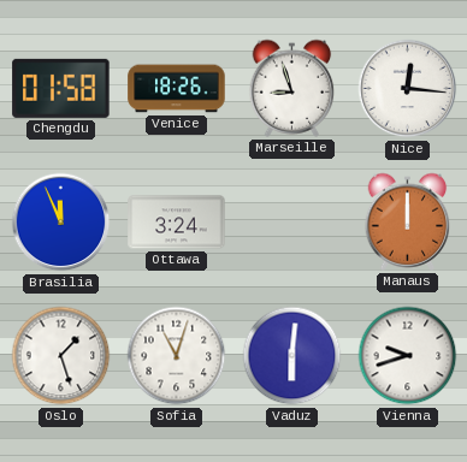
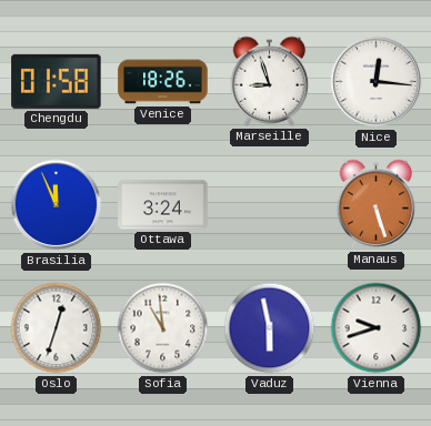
Manaus: 12:00 -> 5:27
Oslo: 1:27 -> 12:33
Sofia: 11:03 -> 10:59
Vaduz: 6:01 -> 5:58
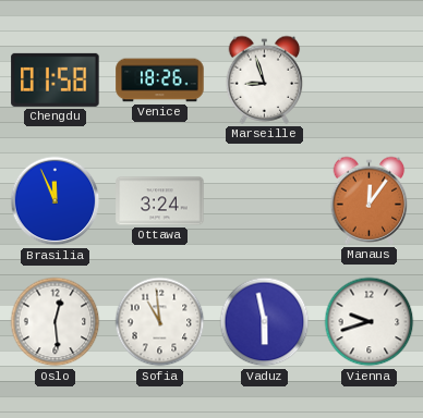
Nice: 12:16 -> none
Manaus: 5:27 -> 12:06
Oslo: 12:33 -> 12:29
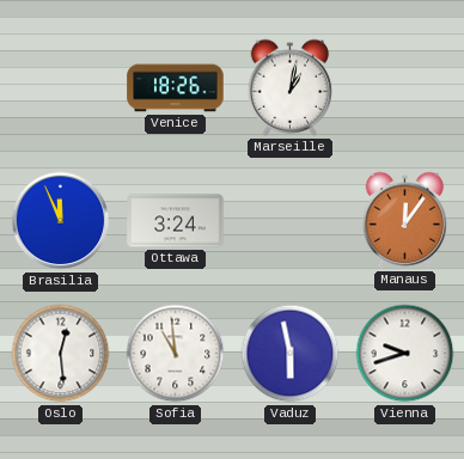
Chengdu: 01:58 -> none
Marseille: 8:57 -> 1:02
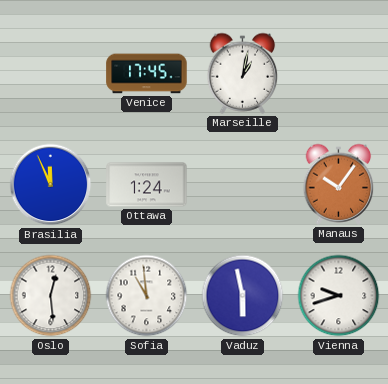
Venice: 18:26 -> 17:45
Ottawa: 3:24 -> 1:24
Manaus: 12:06 -> 10:06
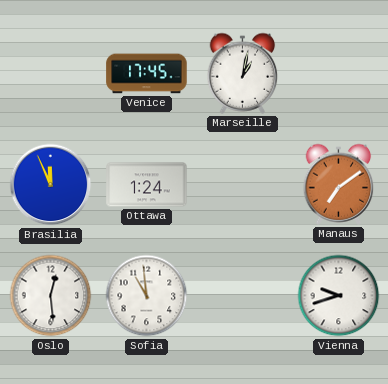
Manaus: 10:06 -> 7:09
Vaduz: 5:58 -> none
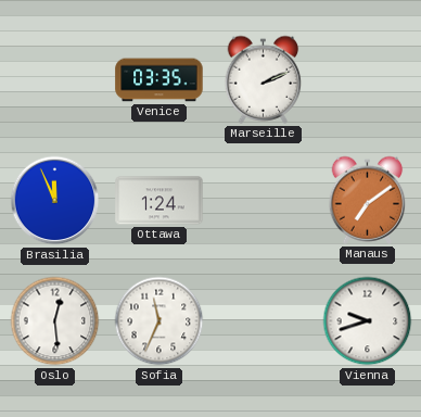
Venice: 17:45 -> 03:35
Marseille: 1:02 -> 2:11
Sofia: 10:59 -> 11:34
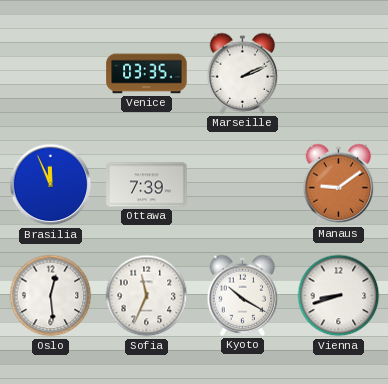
Ottawa: 1:24 -> 7:39
Manaus: 7:09 -> 9:09
Kyoto: none -> 10:20
Vienna: 9:42 -> 8:42
